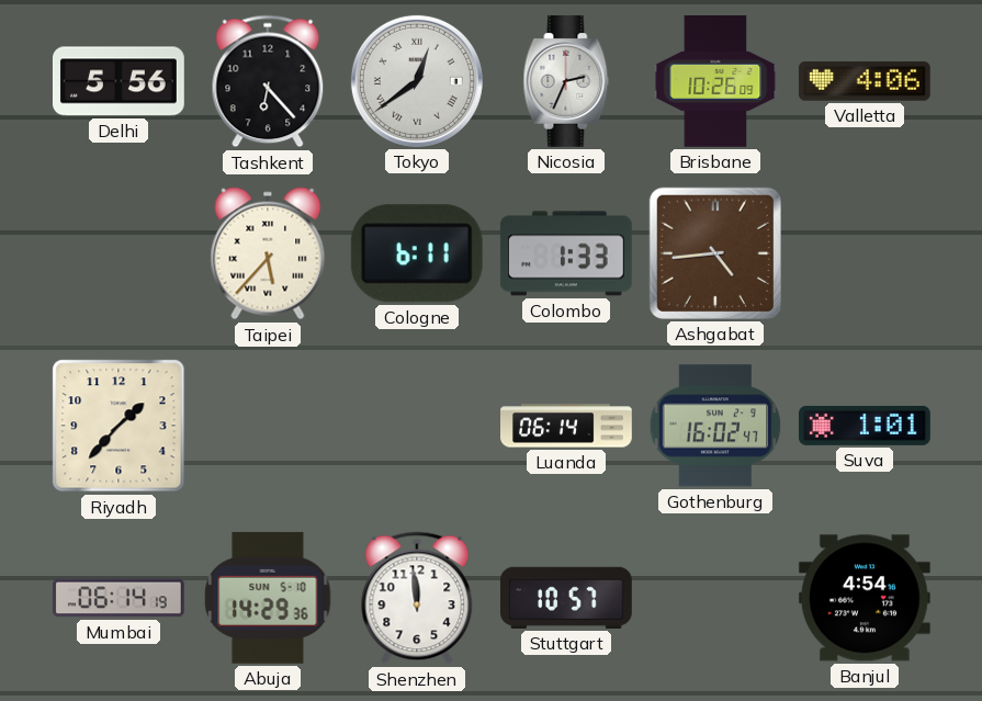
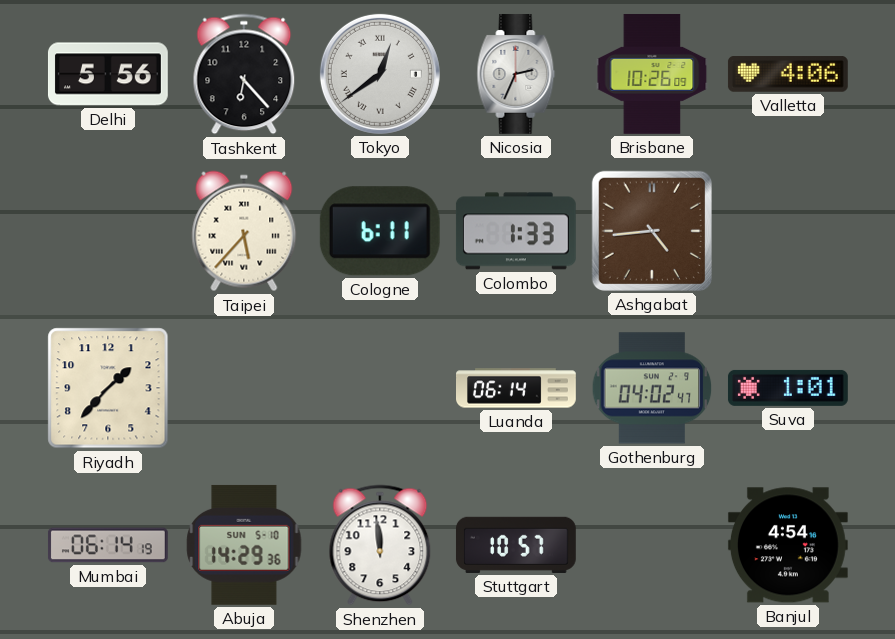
Gothenburg: 16:02 -> 04:02
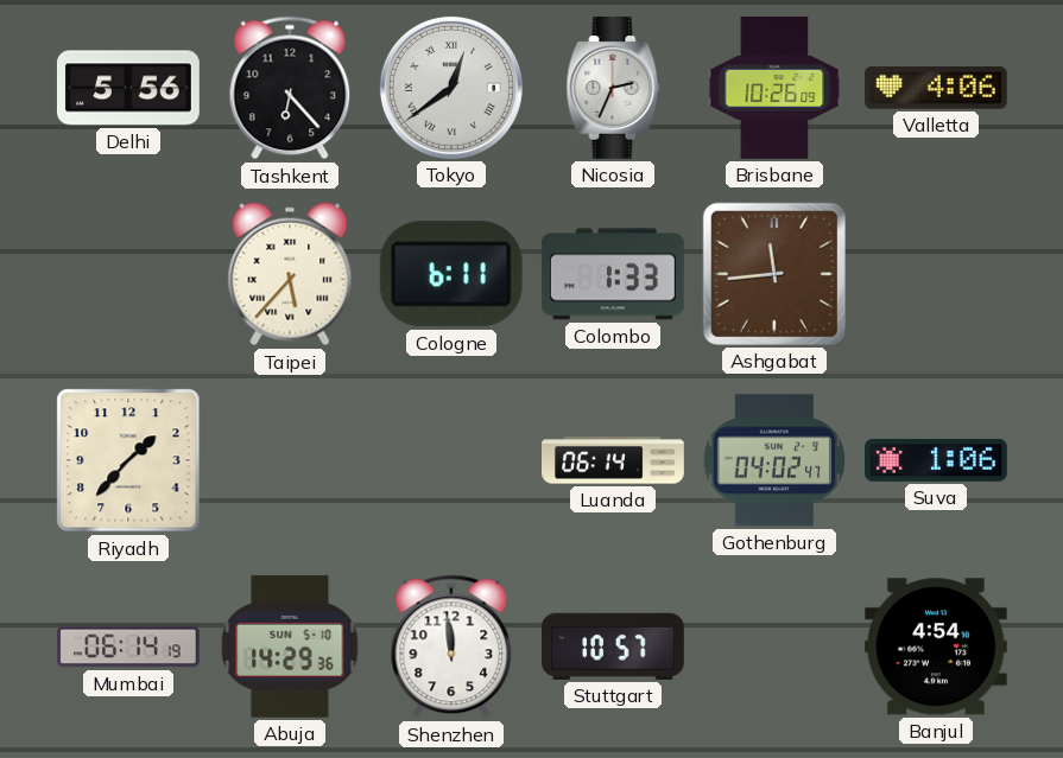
Ashgabat: 4:44 -> 11:44
Suva: 1:01 -> 1:06
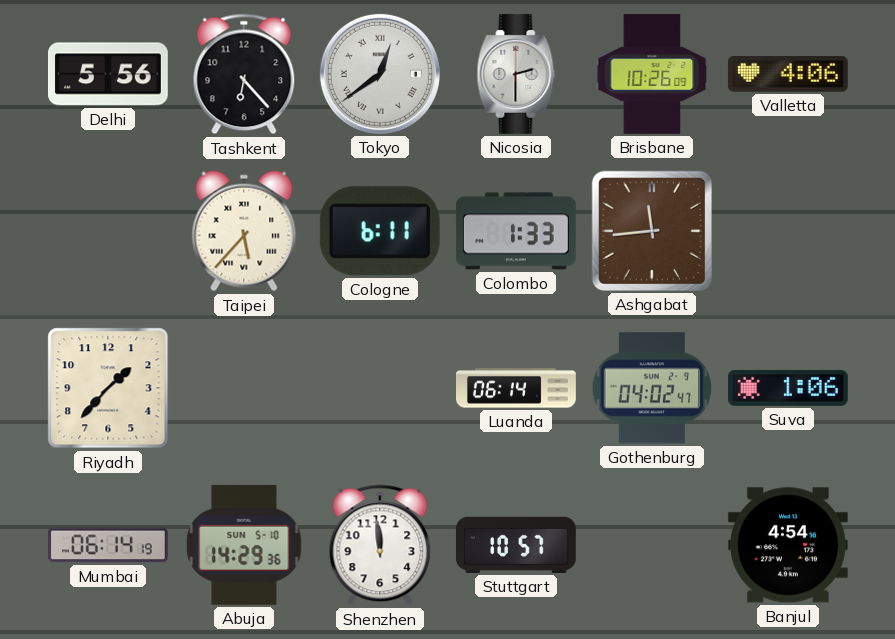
Nicosia: 2:34 -> 2:30
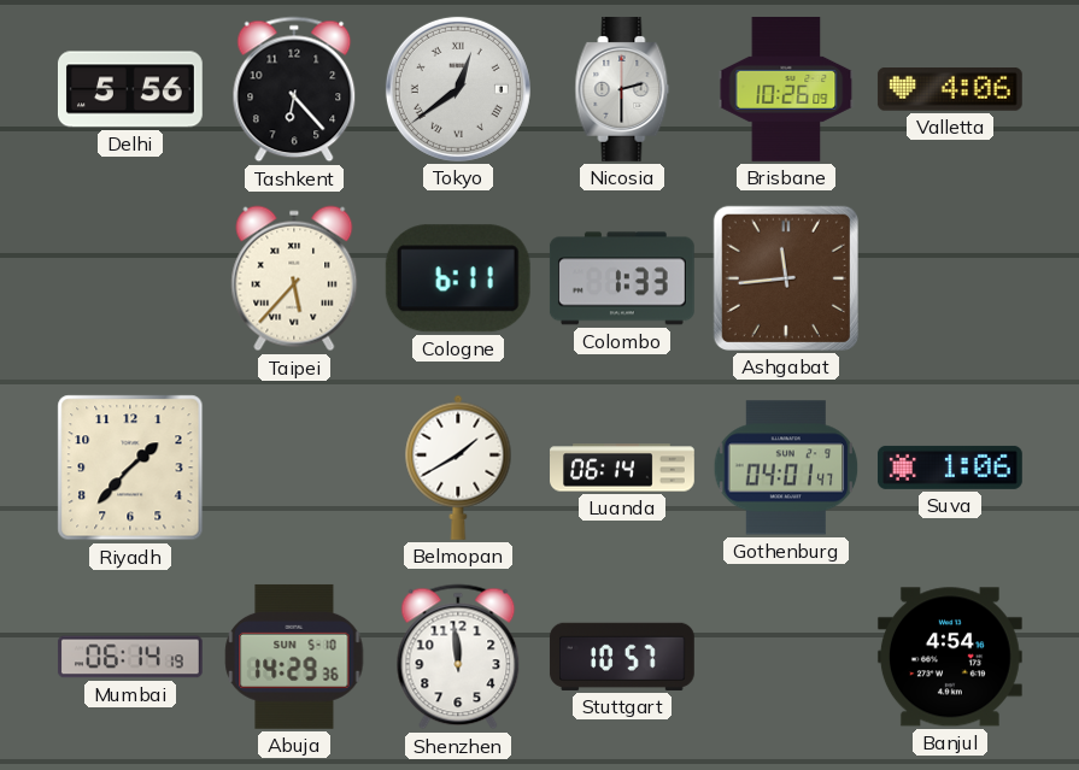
Belmopan: none -> 1:40
Gothenburg: 04:02 -> 04:01
